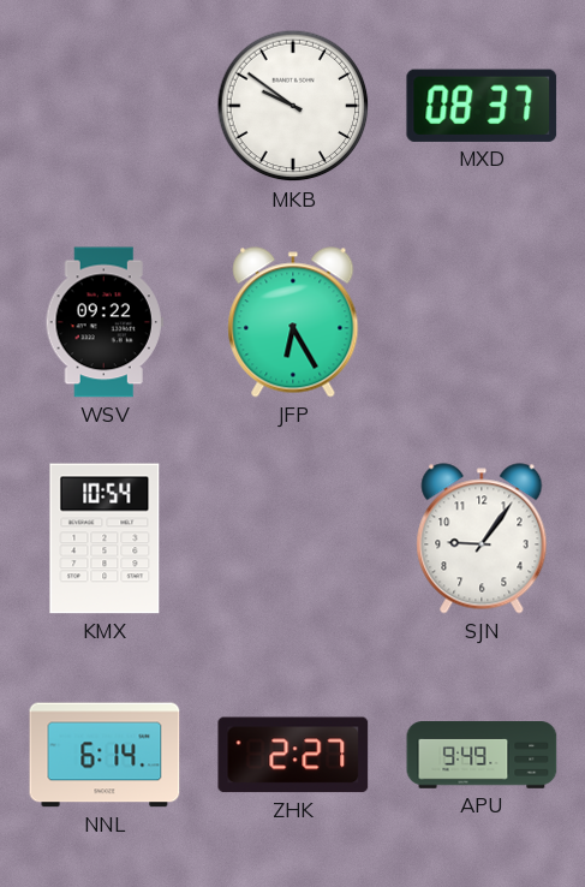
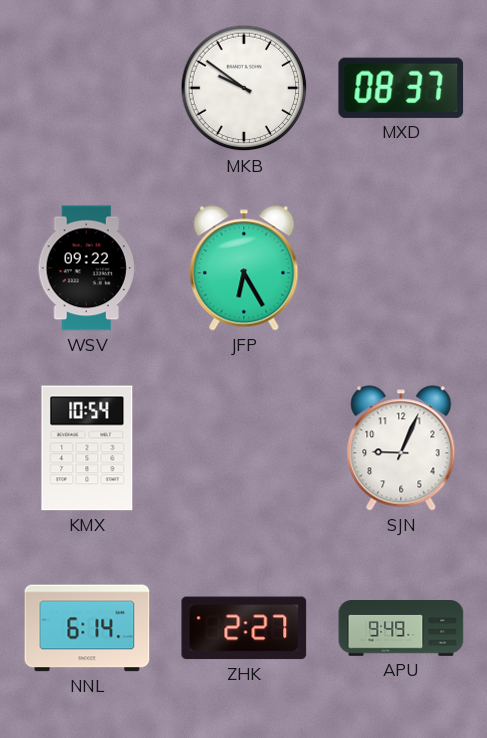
SJN: 9:06 -> 9:04
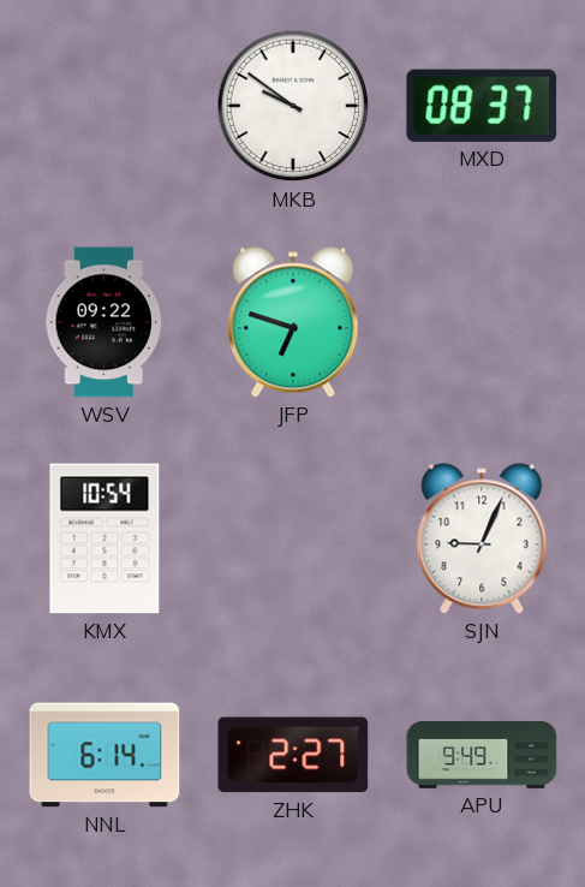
JFP: 6:25 -> 6:48
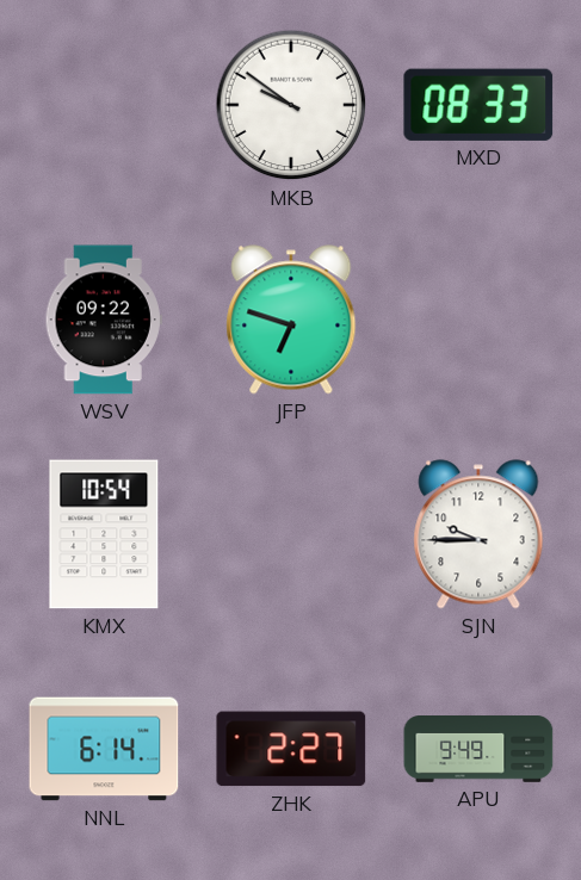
MXD: 08:37 -> 08:33
SJN: 9:04 -> 9:45
